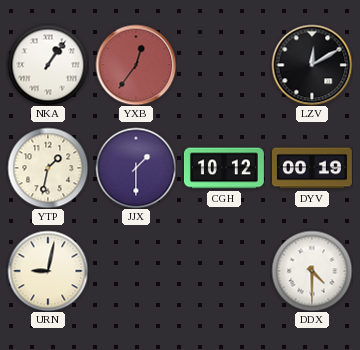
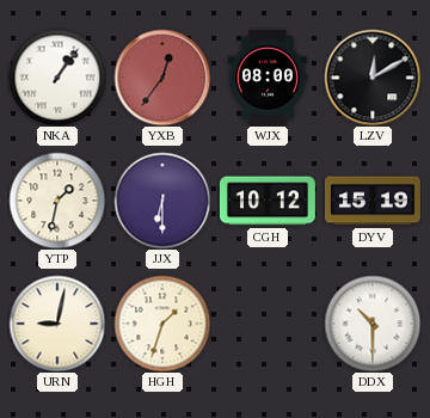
WJX: none -> 08:00
JJX: 1:30 -> 6:30
DYV: 00:19 -> 15:19
HGH: none -> 1:33
DDX: 4:30 -> 10:30
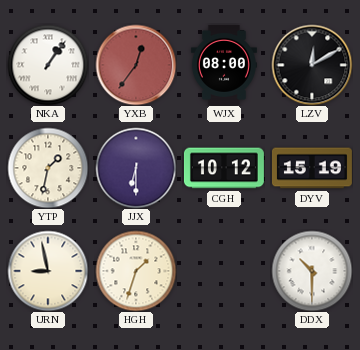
URN: 9:02 -> 8:58
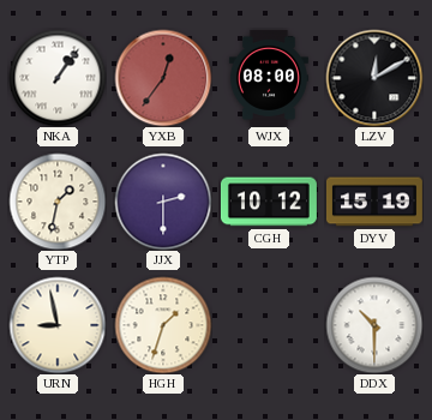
JJX: 6:30 -> 2:30
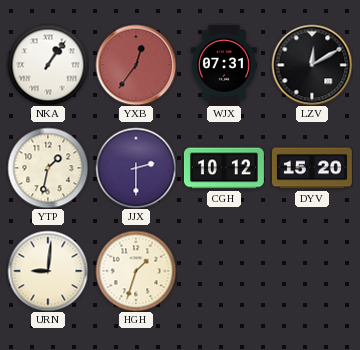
WJX: 08:00 -> 07:31
DYV: 15:19 -> 15:20
URN: 8:58 -> 9:01
DDX: 10:30 -> none
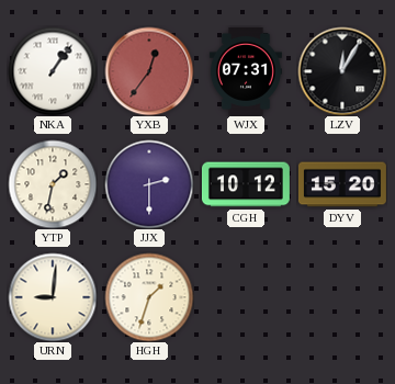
LZV: 12:10 -> 12:05
